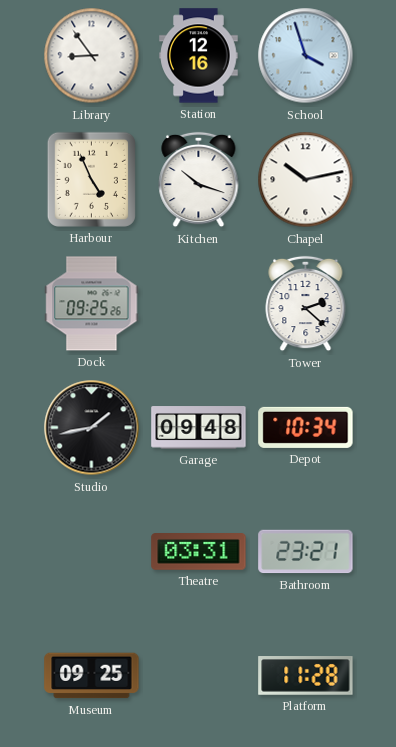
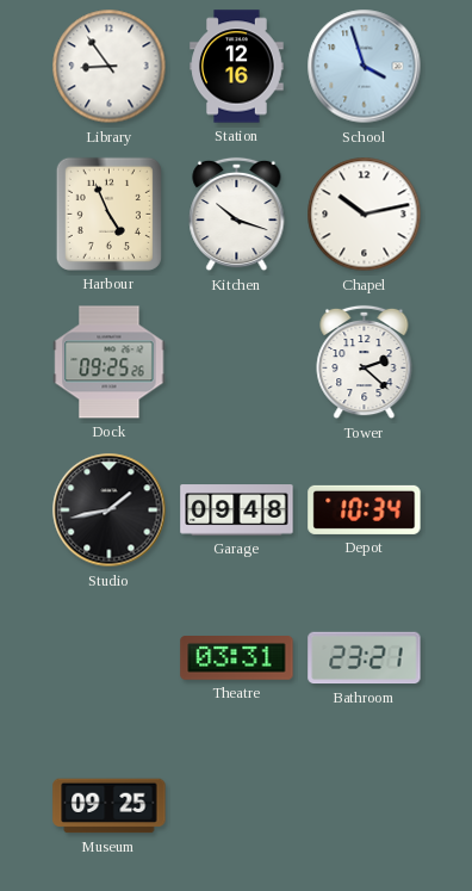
Platform: 11:28 -> none
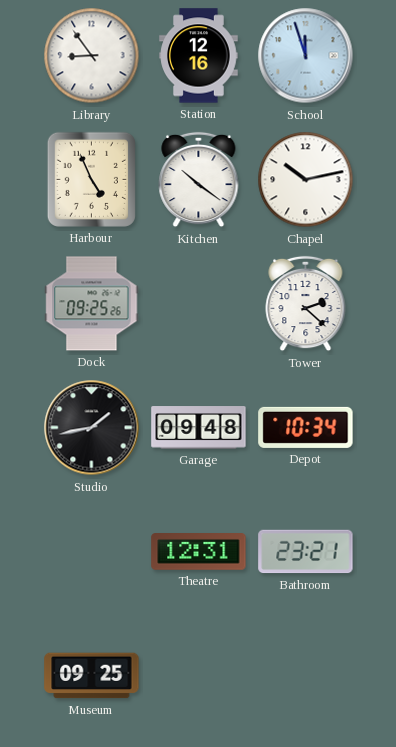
School: 3:57 -> 11:57
Kitchen: 10:18 -> 10:21
Theatre: 03:31 -> 12:31
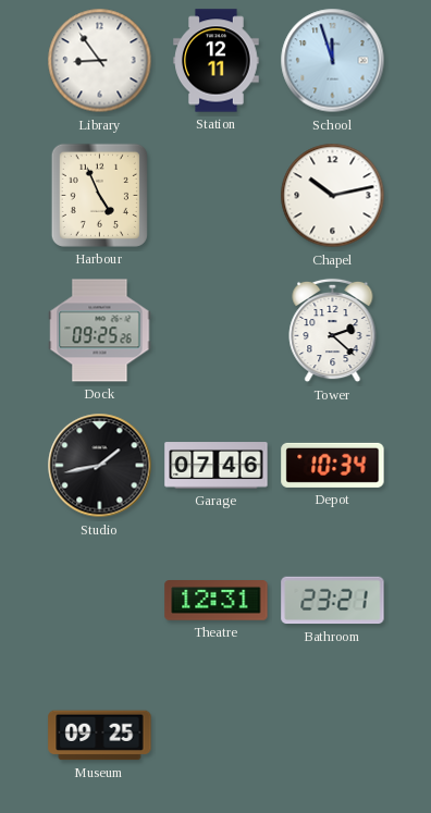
Station: 12:16 -> 12:11
Kitchen: 10:21 -> none
Garage: 09:48 -> 07:46
